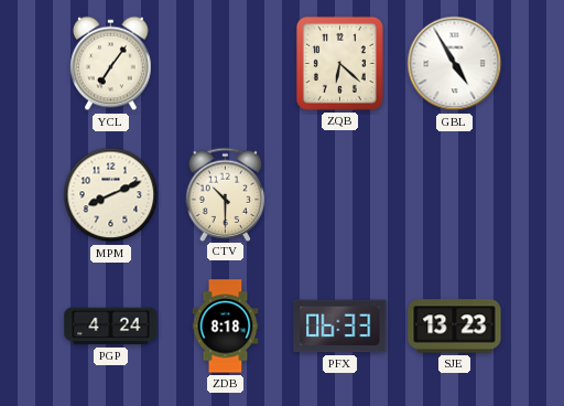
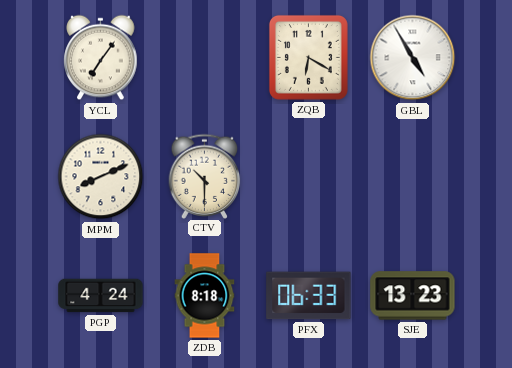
ZQB: 6:22 -> 6:20
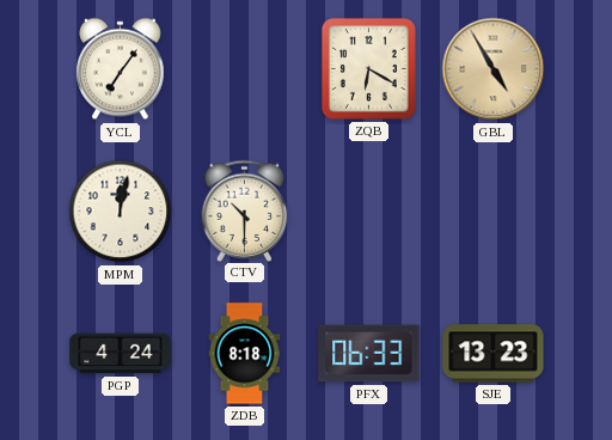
GBL dial: white -> champagne
MPM: 8:11 -> 12:02
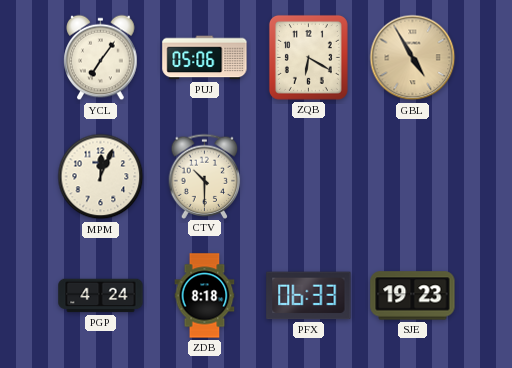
PUJ: none -> 05:06
MPM: 12:02 -> 12:04
SJE: 13:23 -> 19:23
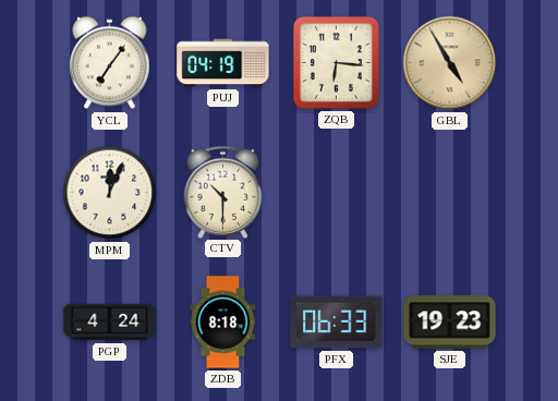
PUJ: 05:06 -> 04:19
ZQB: 6:20 -> 6:16
